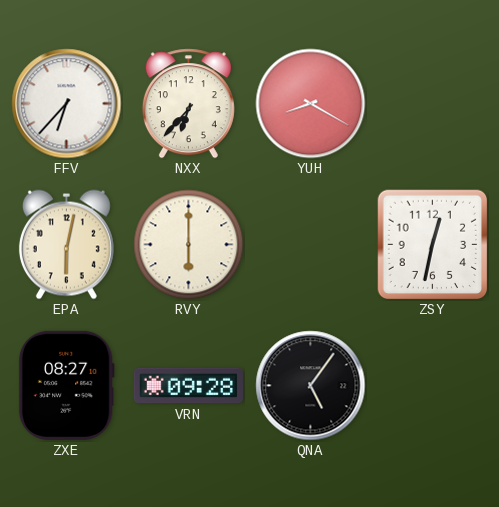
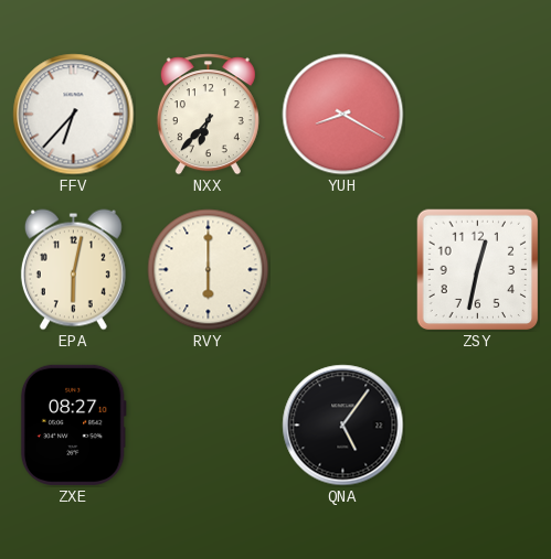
VRN: 09:28 -> none
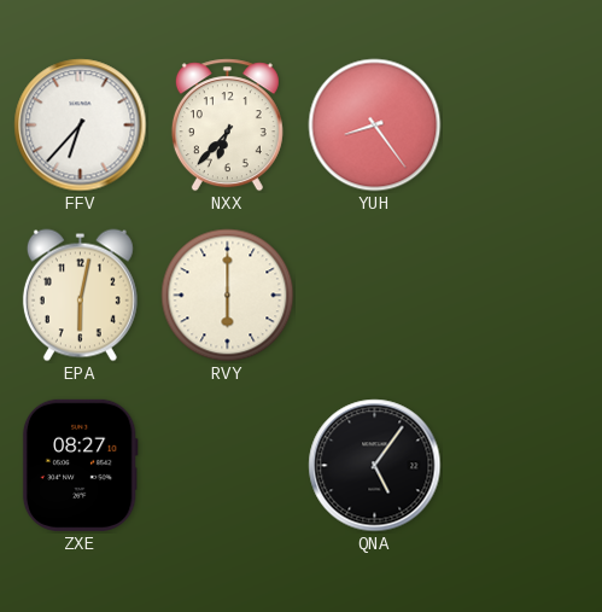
YUH: 8:20 -> 8:24
ZSY: 12:32 -> none
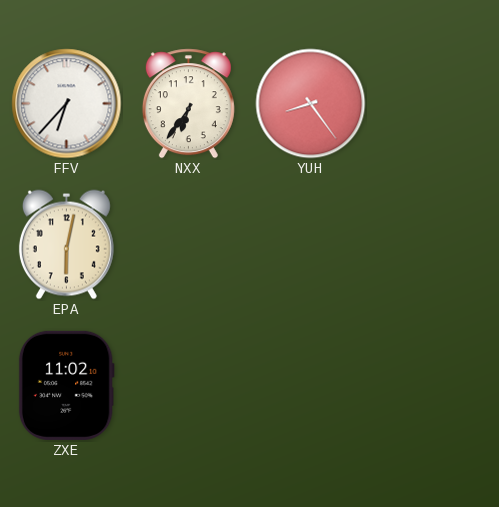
NXX: 6:37 -> 6:36
RVY: 6:00 -> none
ZXE: 08:27 -> 11:02
QNA: 5:06 -> none
